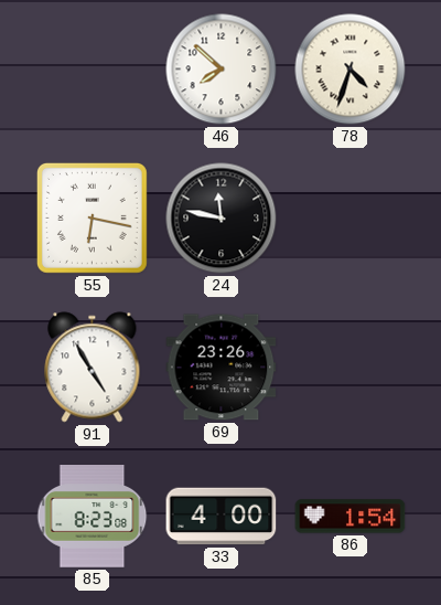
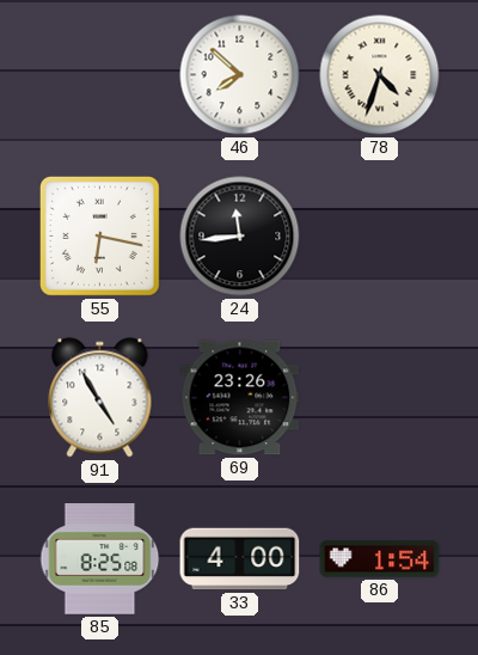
24: 11:47 -> 11:44
85: 8:23 -> 8:25
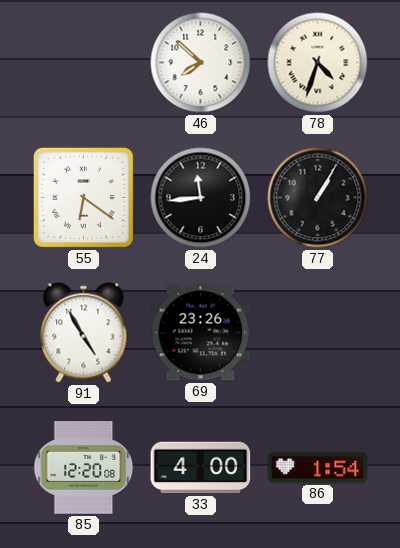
55: 6:17 -> 6:21
77: none -> 1:05
85: 8:25 -> 12:20
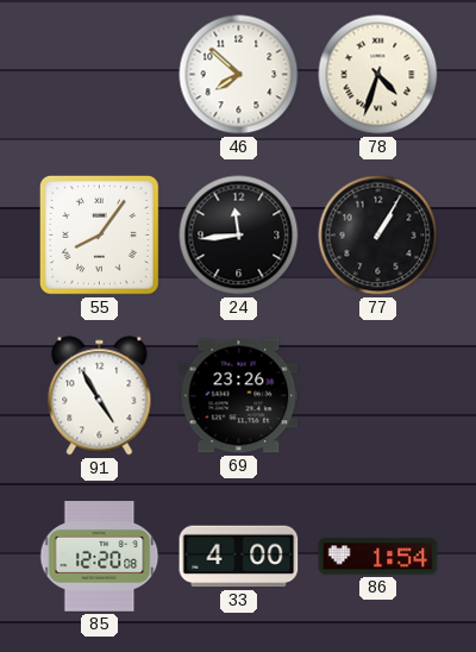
55: 6:21 -> 8:06
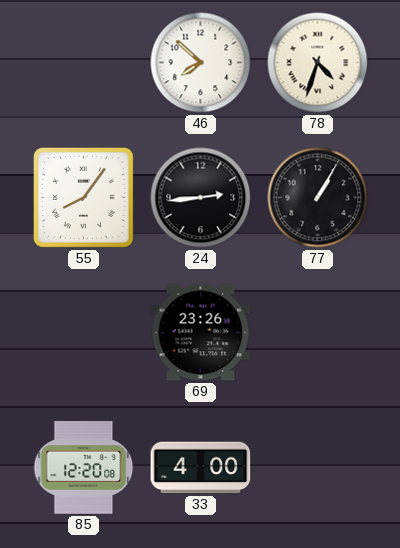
24: 11:44 -> 2:44
91: 4:55 -> none
86: 1:54 -> none
